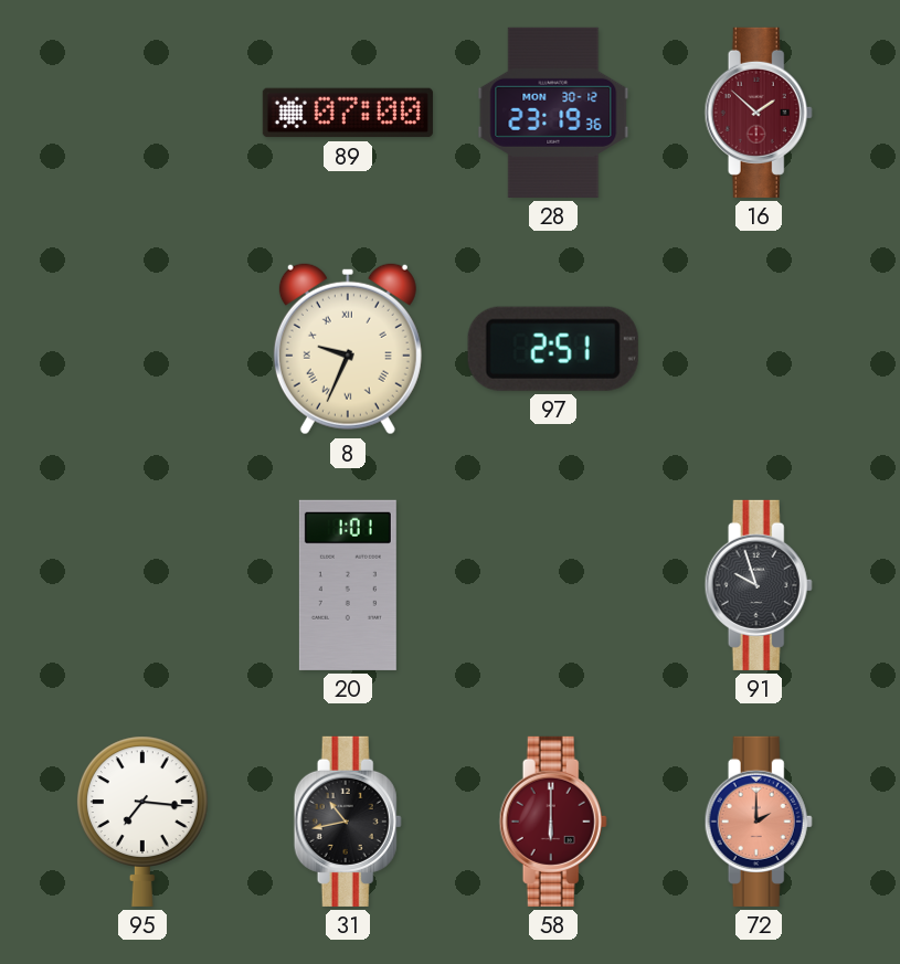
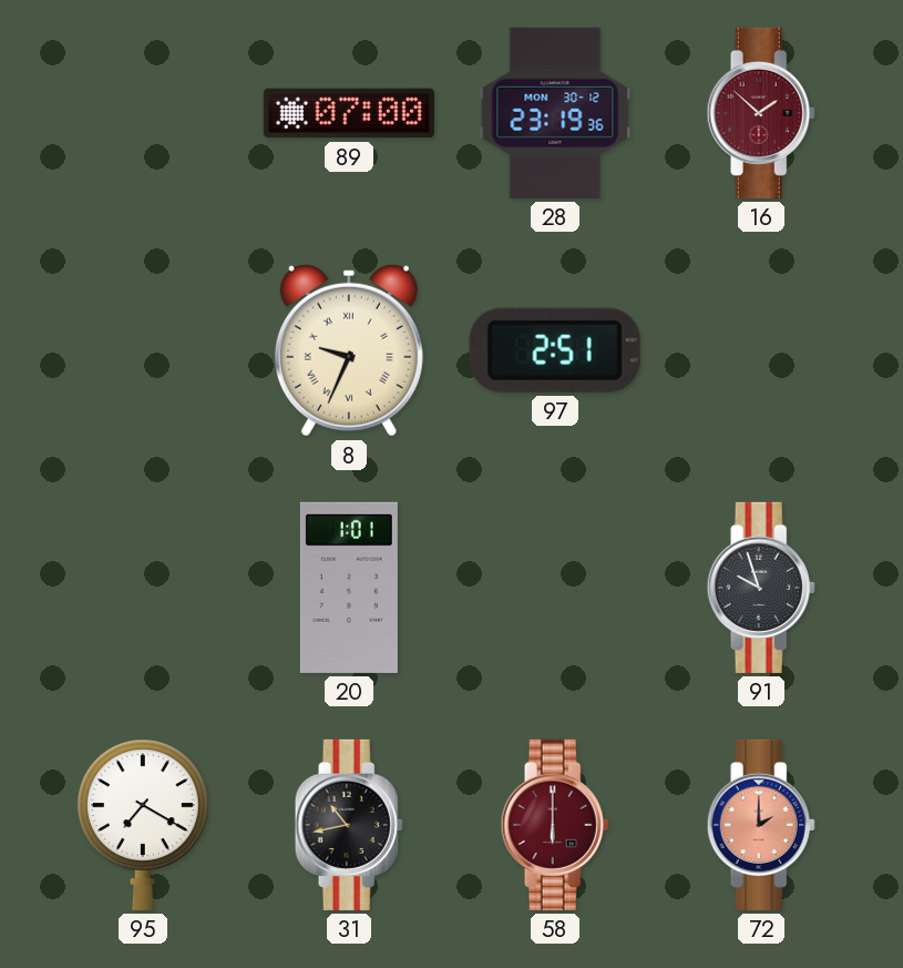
95: 7:16 -> 7:20
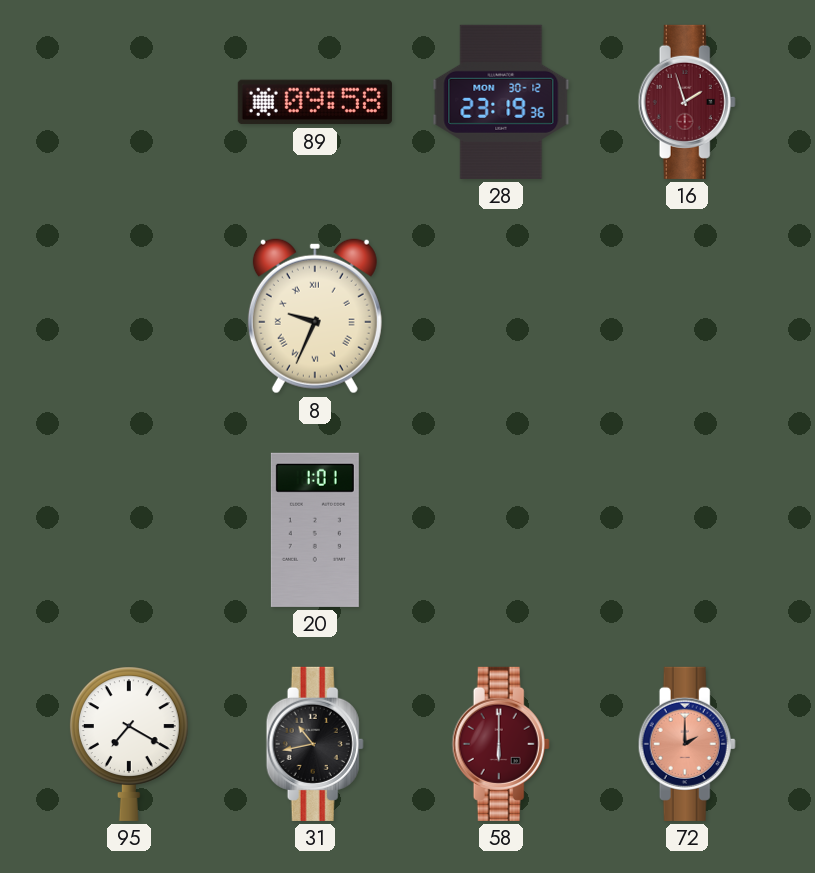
89: 07:00 -> 09:58
16: 1:52 -> 1:57
97: 2:51 -> none
91: 9:57 -> none
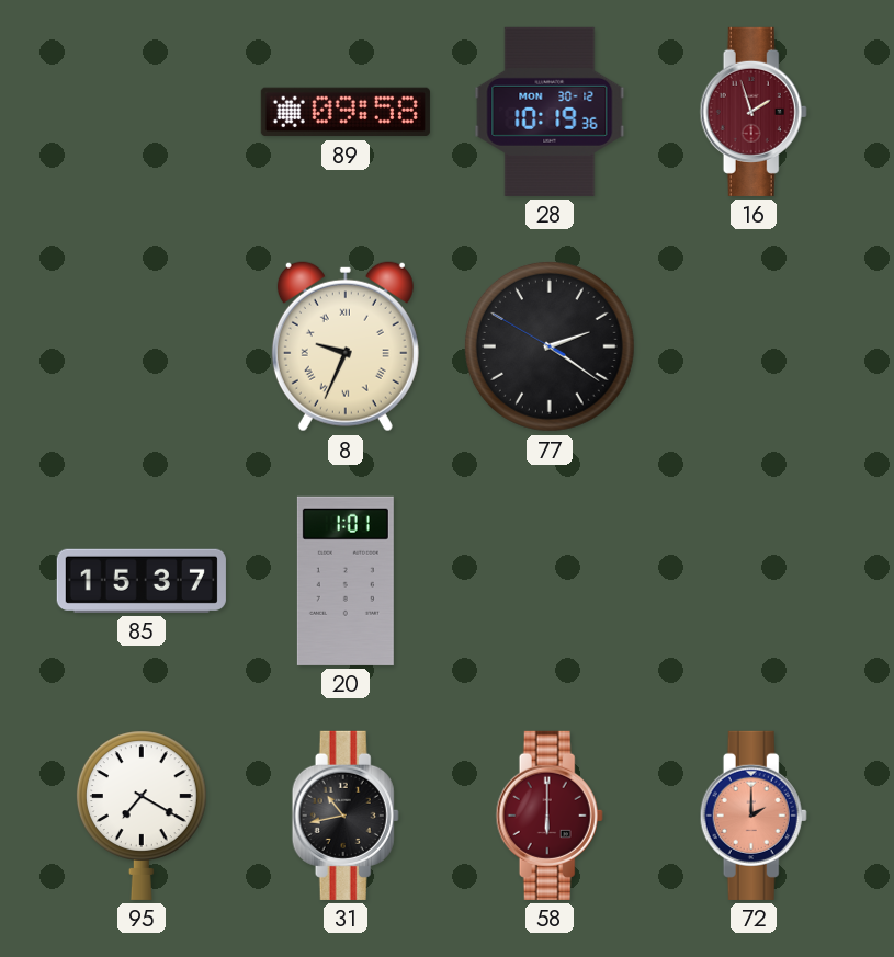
28: 23:19 -> 10:19
77: none -> 2:20
85: none -> 15:37
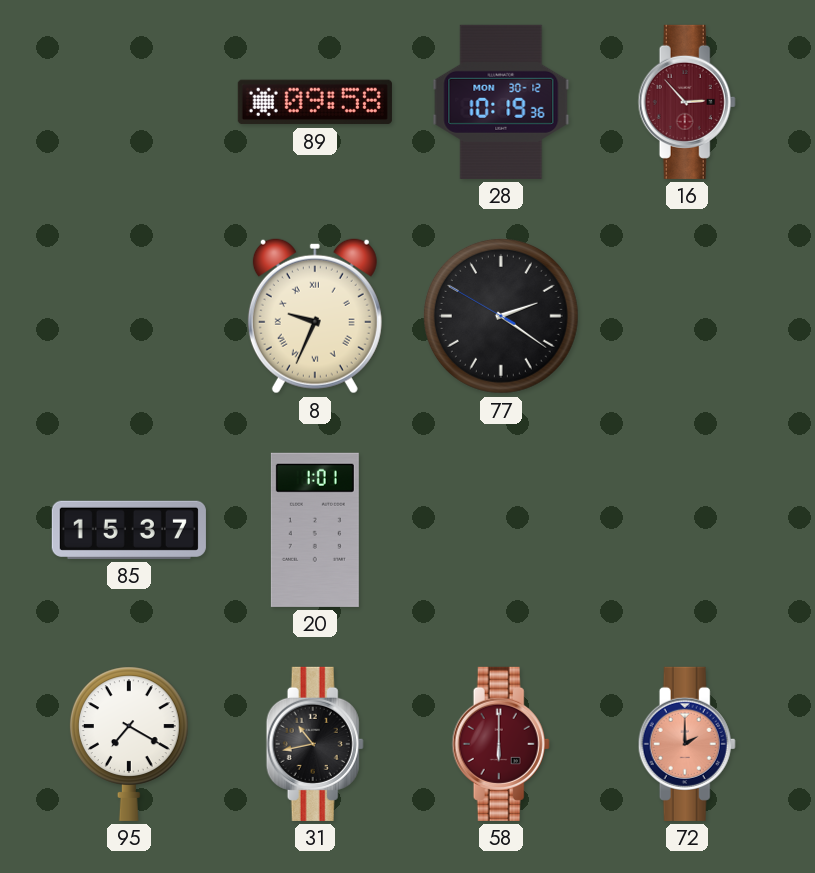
16: 1:57 -> 2:53
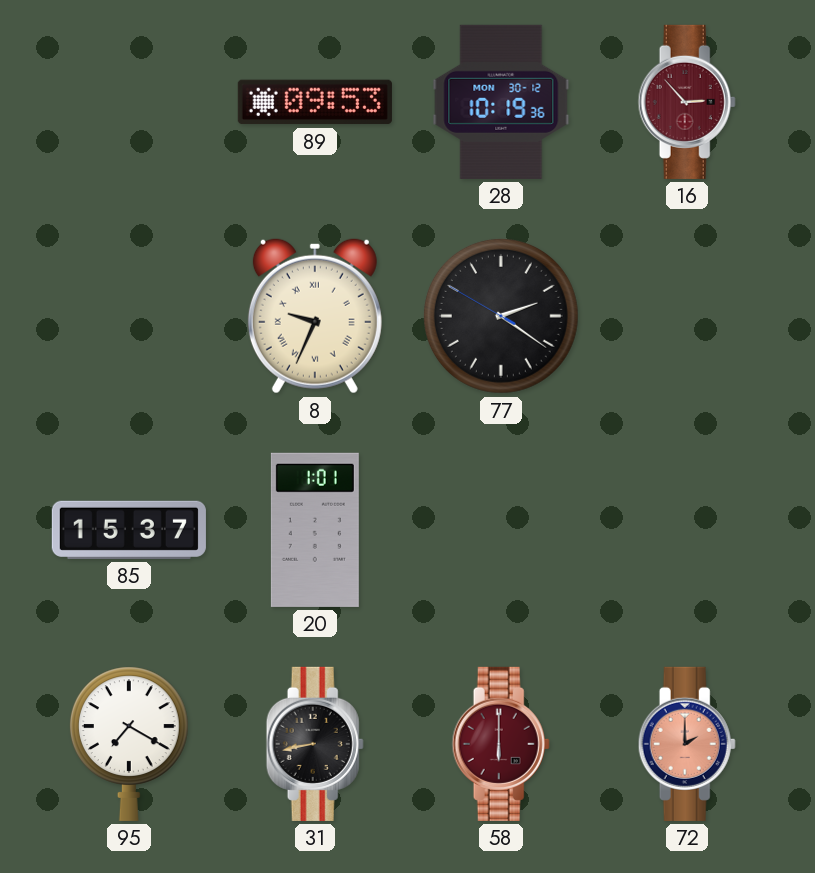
89: 09:58 -> 09:53
31: 10:43 -> 8:43
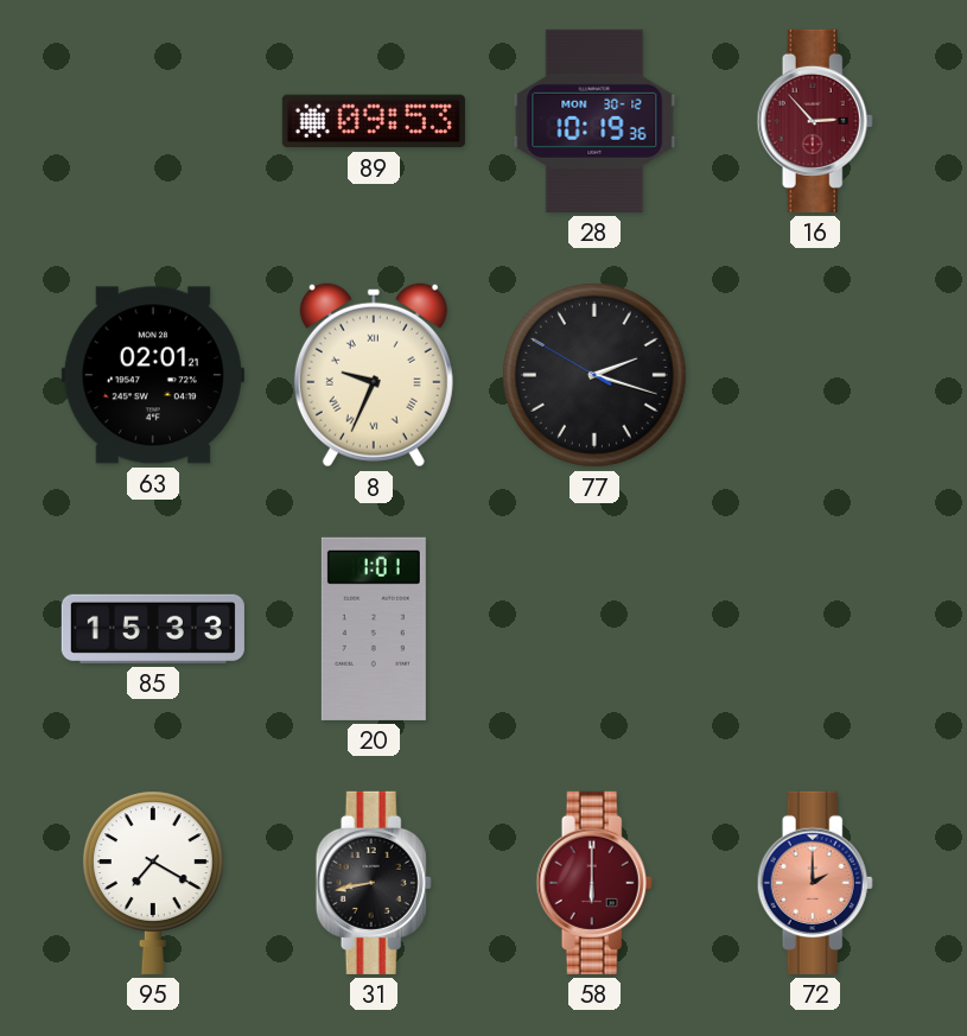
63: none -> 02:01
77: 2:20 -> 2:17
85: 15:37 -> 15:33
